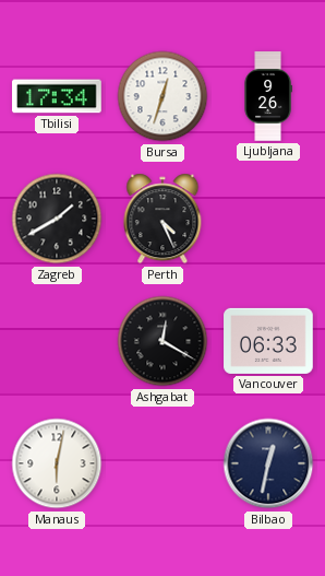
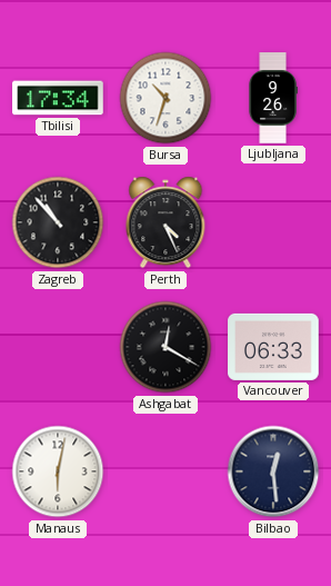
Bursa: 12:33 -> 10:33
Zagreb: 1:40 -> 10:53
Bilbao: 12:32 -> 12:29
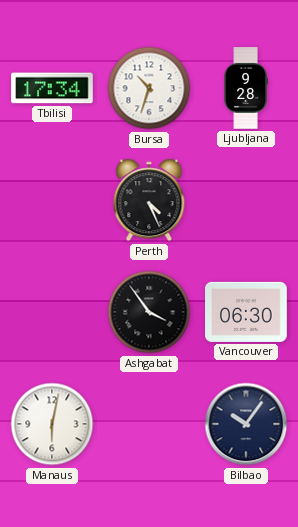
Ljubljana: 9:26 -> 9:28
Zagreb: 10:53 -> none
Ashgabat: 12:20 -> 3:54
Vancouver: 06:33 -> 06:30
Bilbao: 12:29 -> 10:06
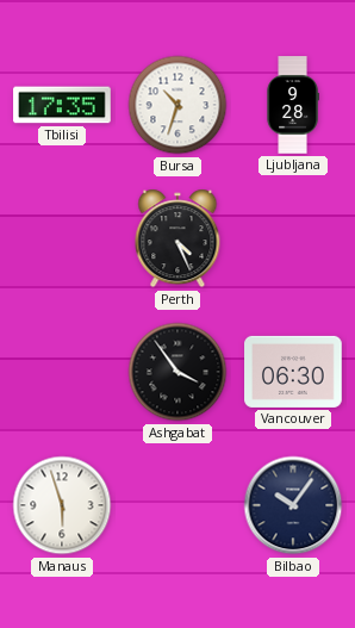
Tbilisi: 17:34 -> 17:35
Manaus: 6:02 -> 5:57
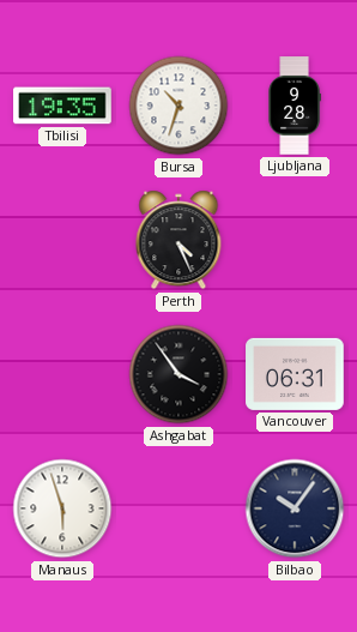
Tbilisi: 17:35 -> 19:35
Vancouver: 06:30 -> 06:31
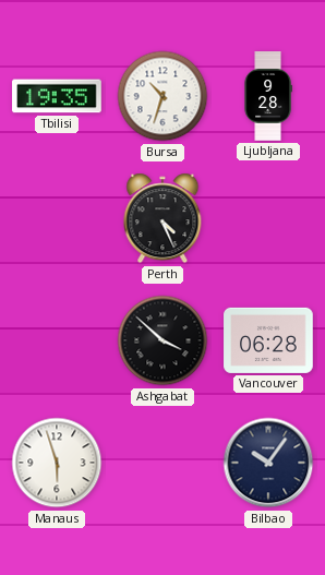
Ashgabat: 3:54 -> 3:52
Vancouver: 06:31 -> 06:28
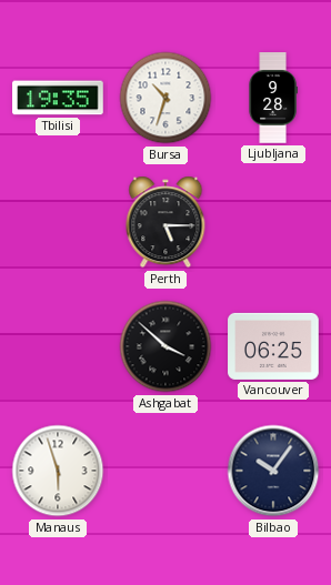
Perth: 4:26 -> 5:15
Vancouver: 06:28 -> 06:25
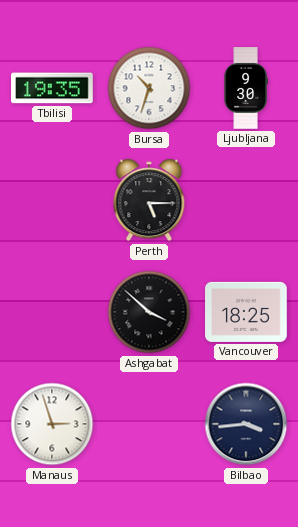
Ljubljana: 9:28 -> 9:30
Vancouver: 06:25 -> 18:25
Manaus: 5:57 -> 2:57
Bilbao: 10:06 -> 3:44
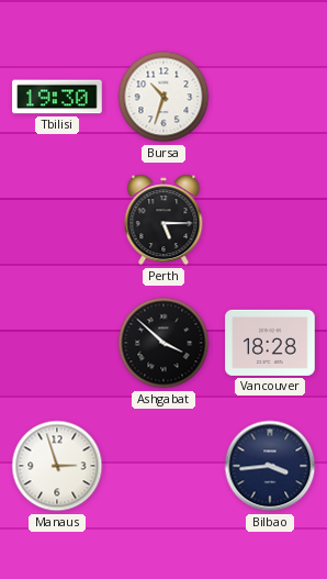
Tbilisi: 19:35 -> 19:30
Ljubljana: 9:30 -> none
Vancouver: 18:25 -> 18:28
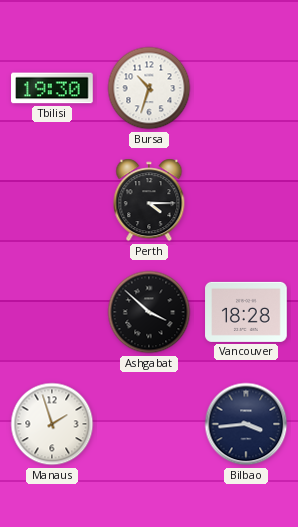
Perth: 5:15 -> 4:15
Manaus: 2:57 -> 1:57
